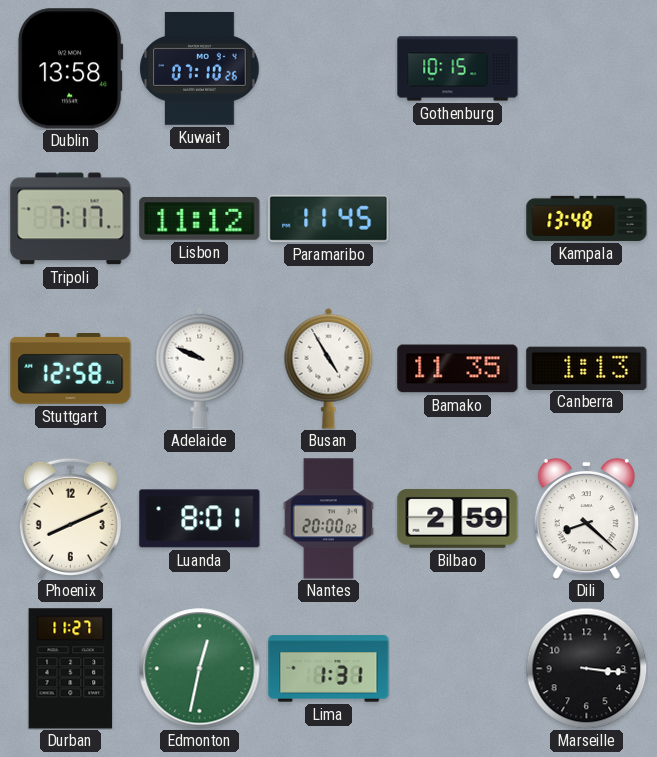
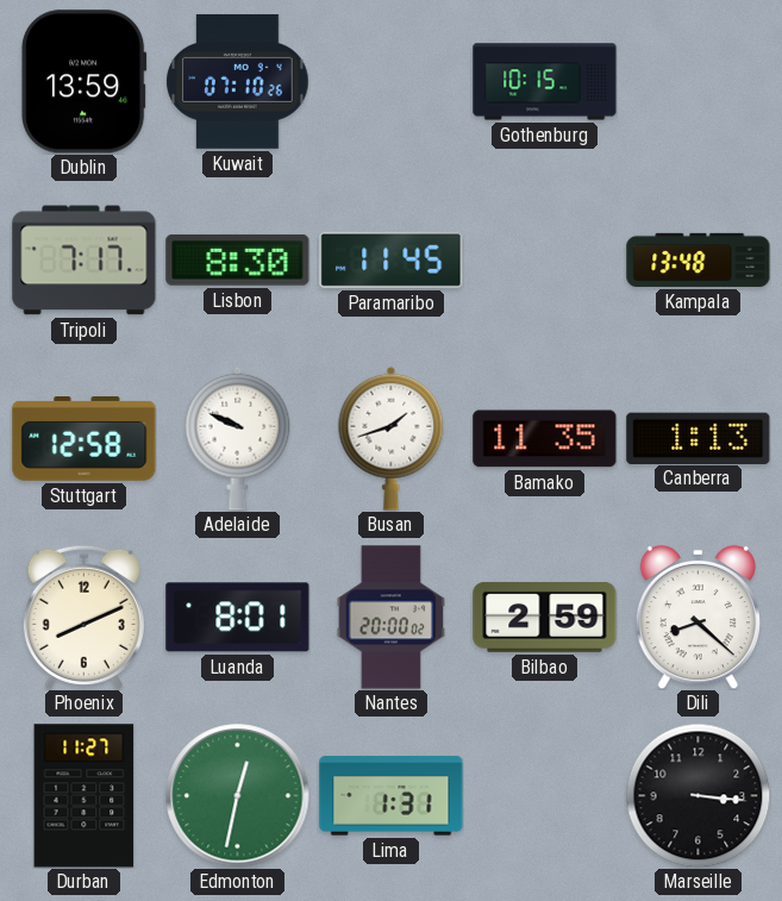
Dublin: 13:58 -> 13:59
Lisbon: 11:12 -> 8:30
Busan: 4:55 -> 1:42
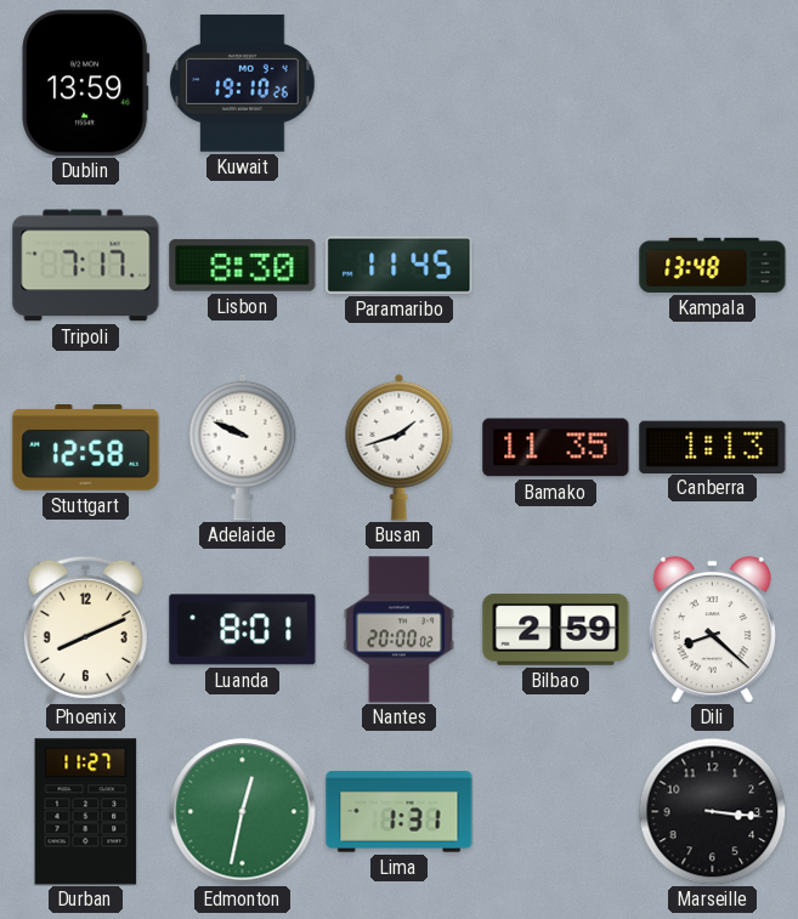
Kuwait: 07:10 -> 19:10
Gothenburg: 10:15 -> none
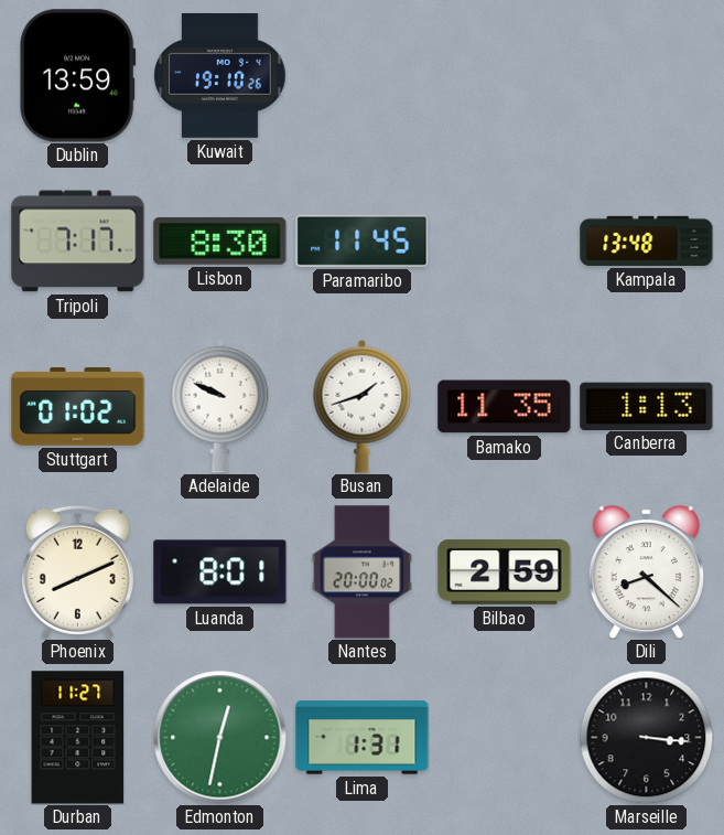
Stuttgart: 12:58 -> 01:02
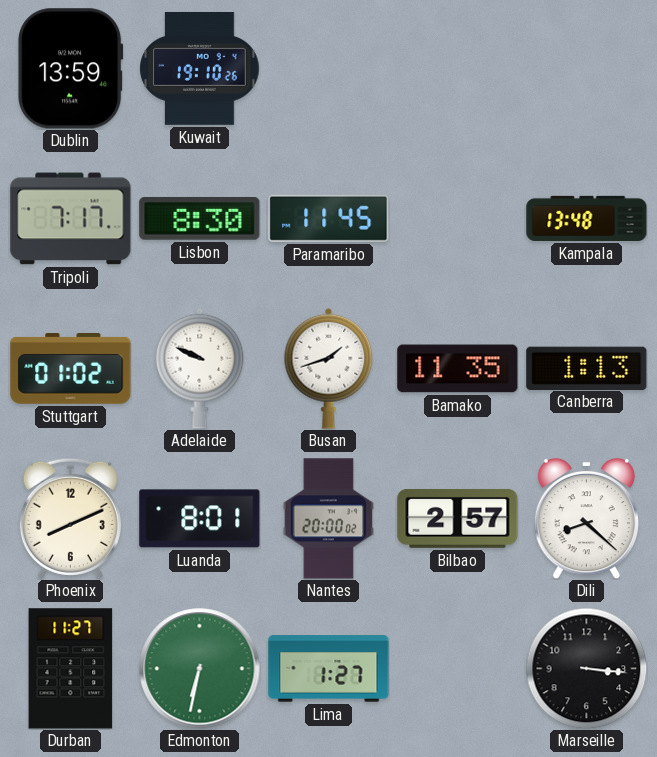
Bilbao: 2:59 -> 2:57
Edmonton: 12:32 -> 6:32
Lima: 1:31 -> 1:27
